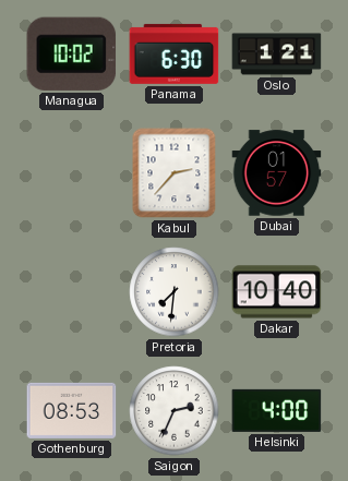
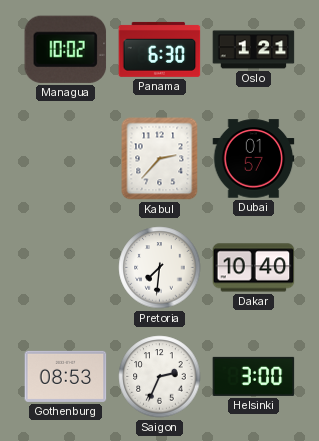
Helsinki: 4:00 -> 3:00
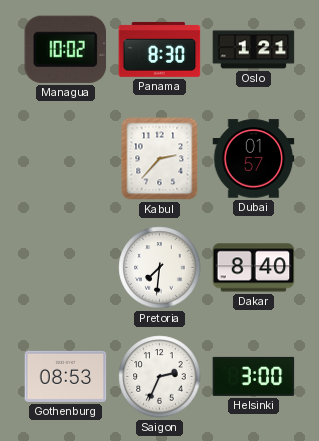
Panama: 6:30 -> 8:30
Dakar: 10:40 -> 8:40
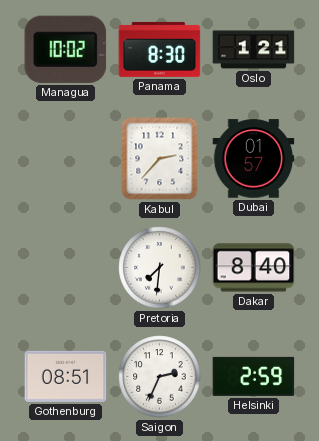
Gothenburg: 08:53 -> 08:51
Helsinki: 3:00 -> 2:59
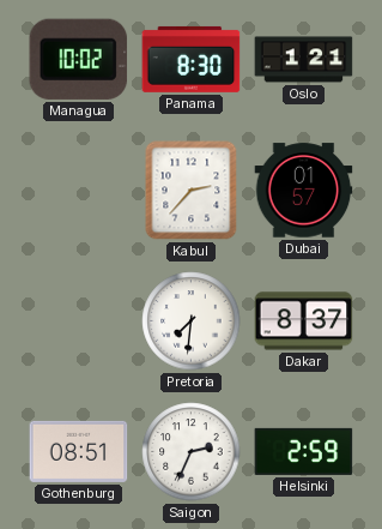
Dakar: 8:40 -> 8:37
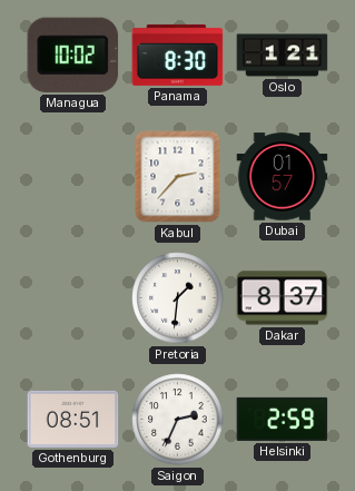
Pretoria: 7:31 -> 1:31
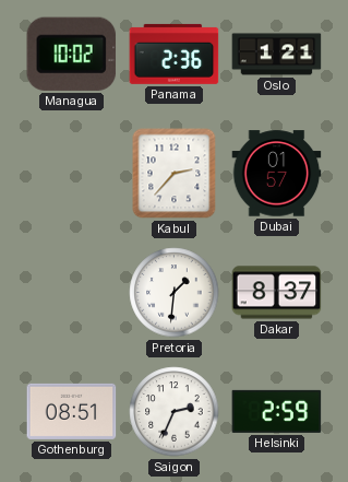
Panama: 8:30 -> 2:36
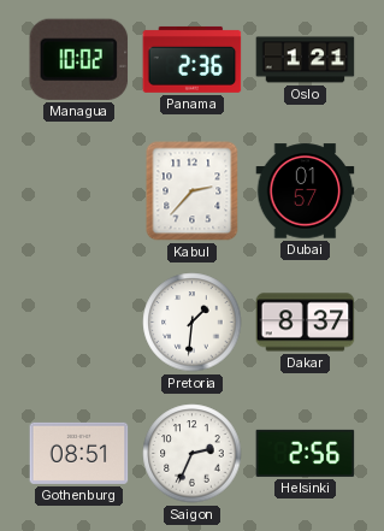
Helsinki: 2:59 -> 2:56
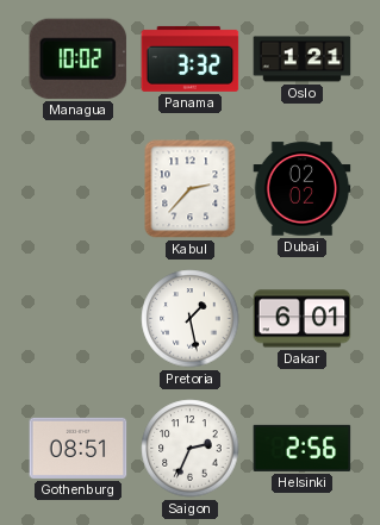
Panama: 2:36 -> 3:32
Dubai: 01:57 -> 02:02
Pretoria: 1:31 -> 1:28
Dakar: 8:37 -> 6:01
